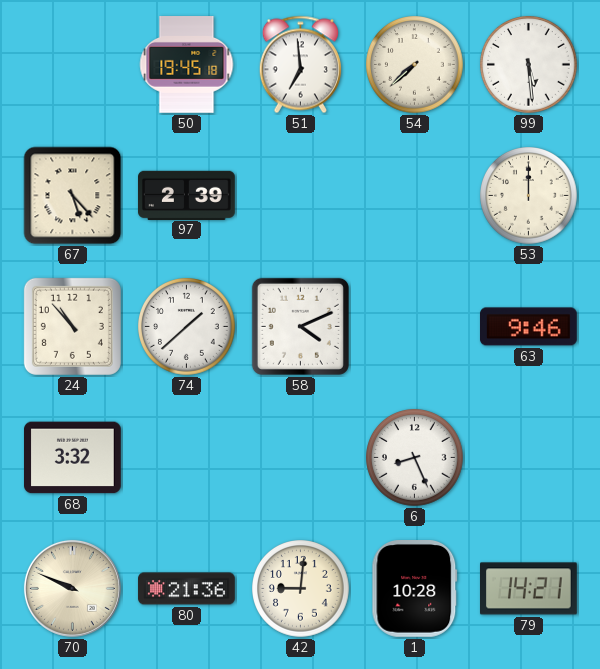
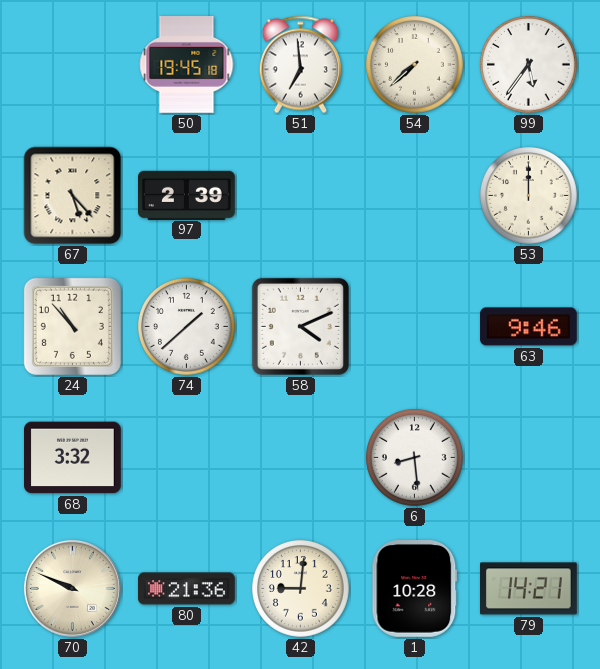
99: 5:29 -> 5:36
6: 8:26 -> 8:29
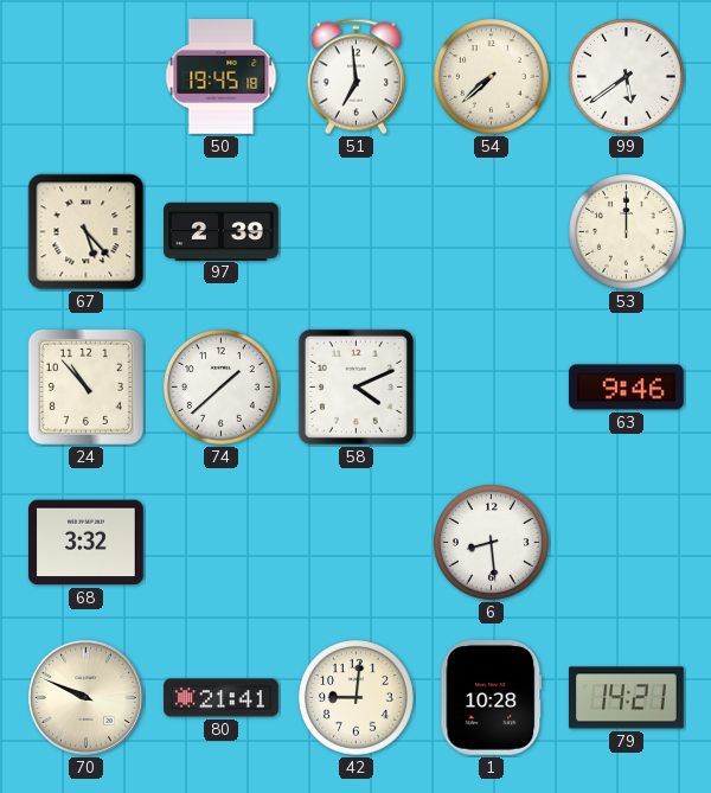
99: 5:36 -> 5:39
80: 21:36 -> 21:41
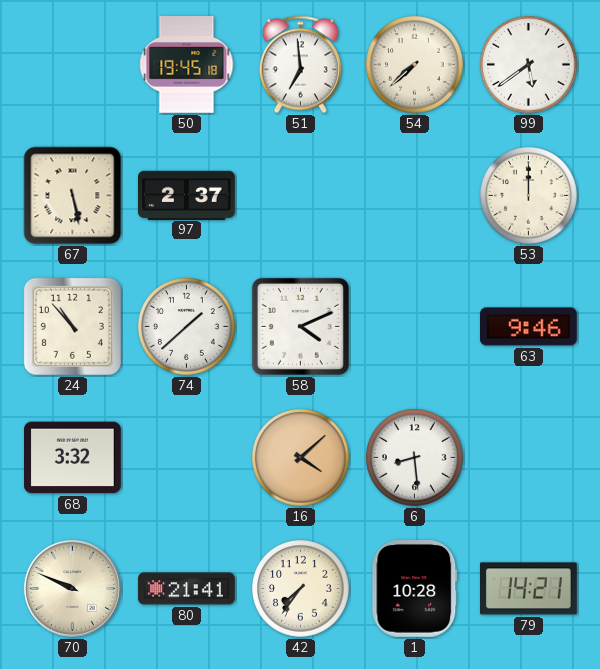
67: 5:23 -> 5:28
97: 2:39 -> 2:37
16: none -> 4:08
42: 9:01 -> 7:36
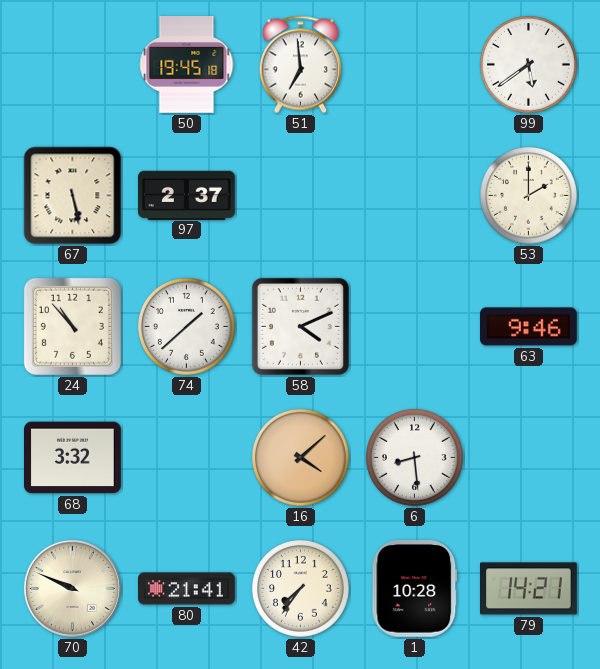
54: 7:38 -> none
53: 12:00 -> 2:00
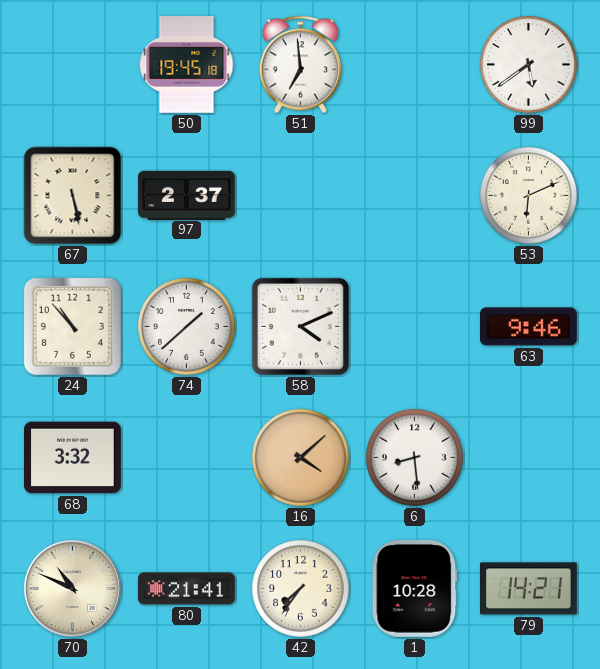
53: 2:00 -> 6:11
70: 9:49 -> 10:49
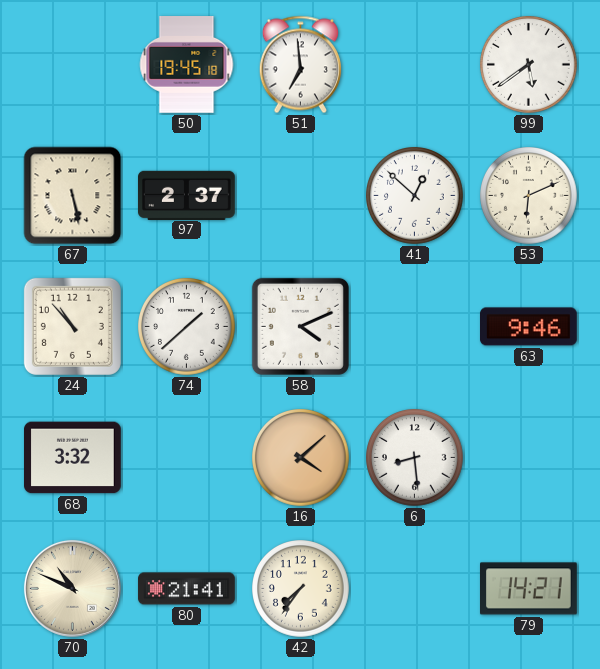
41: none -> 12:52
1: 10:28 -> none
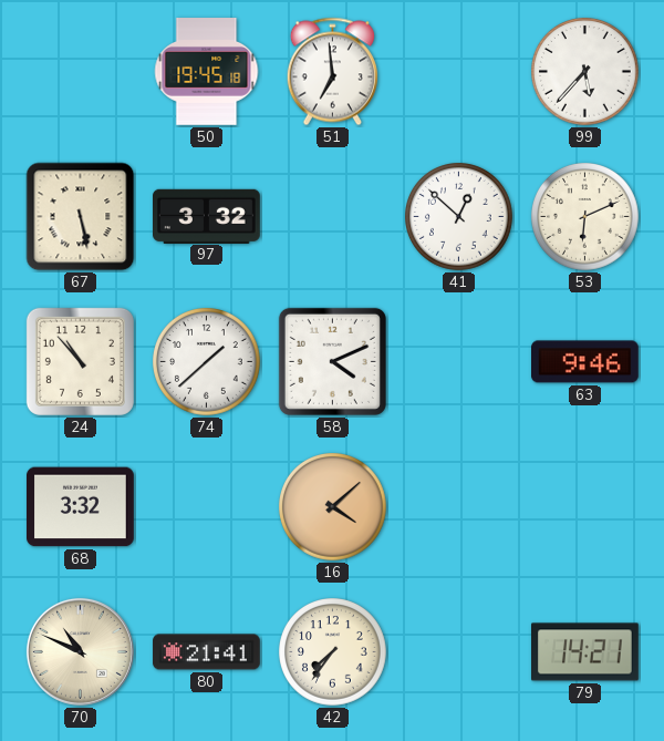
99: 5:39 -> 5:37
97: 2:37 -> 3:32
6: 8:29 -> none
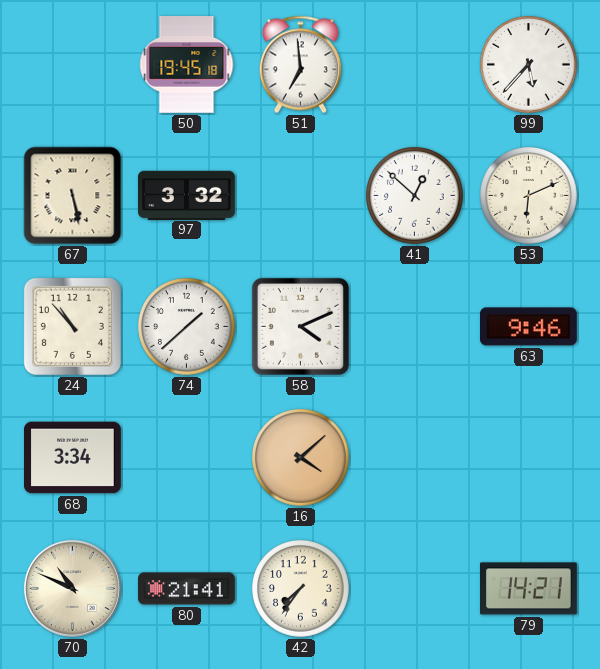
68: 3:32 -> 3:34
